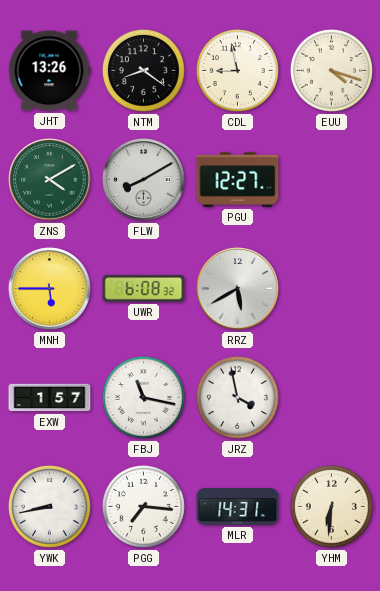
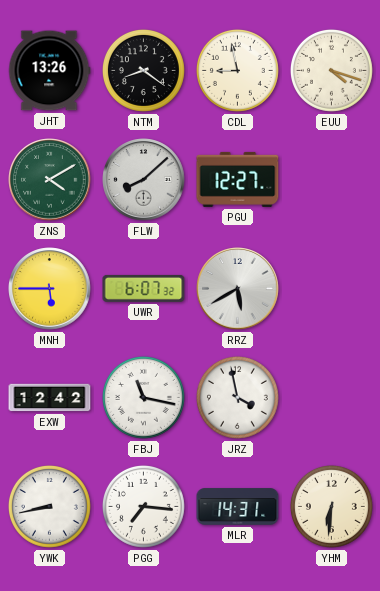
FLW: 8:10 -> 8:08
UWR: 6:08 -> 6:07
EXW: 1:57 -> 12:42
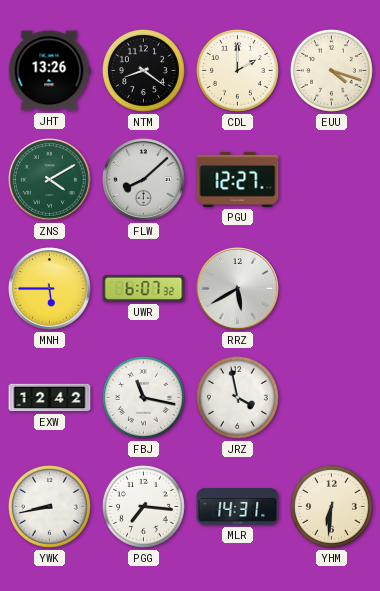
CDL: 8:58 -> 2:00
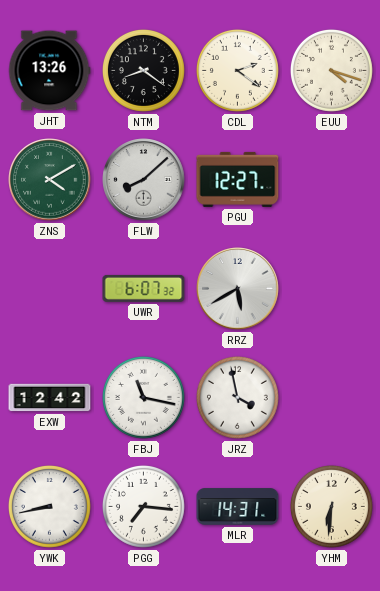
CDL: 2:00 -> 2:21
MNH: 5:45 -> none
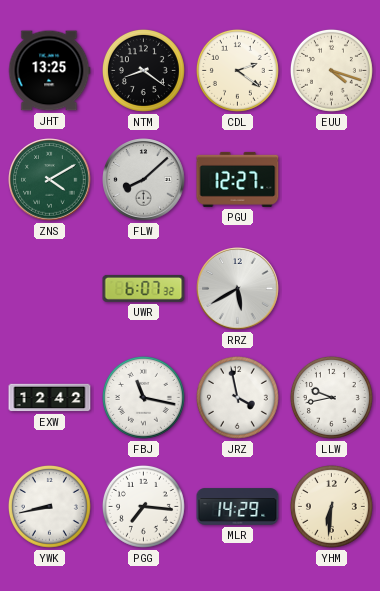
JHT: 13:26 -> 13:25
LLW: none -> 9:43
MLR: 14:31 -> 14:29
